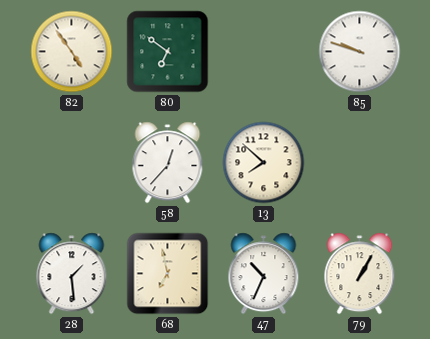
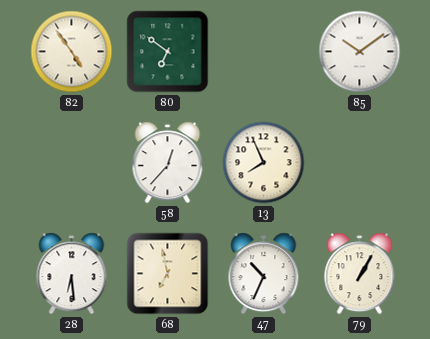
85: 9:48 -> 10:09
13: 7:52 -> 7:56
28: 1:29 -> 6:29
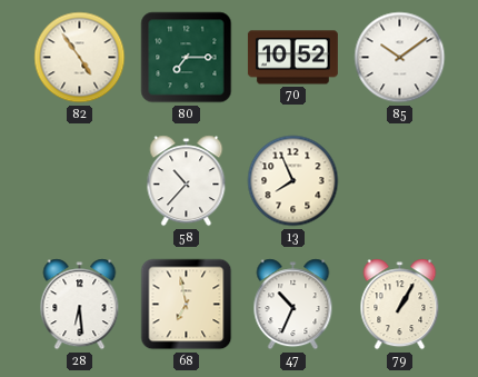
80: 6:51 -> 7:15
70: none -> 10:52
58: 12:37 -> 10:37
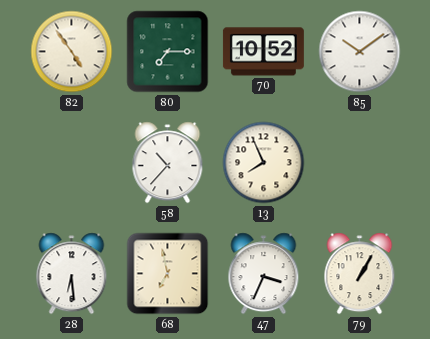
47: 10:34 -> 3:34
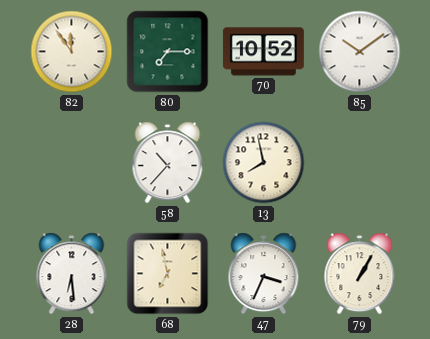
82: 4:54 -> 11:54
13: 7:56 -> 7:58
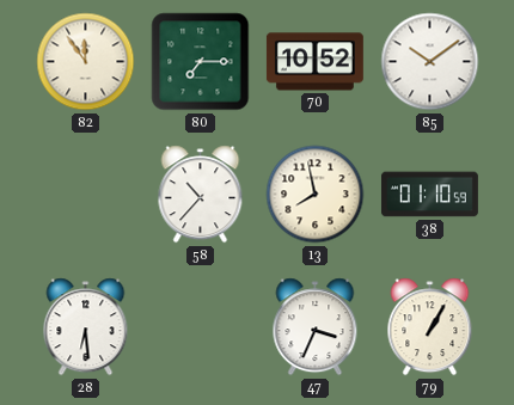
38: none -> 01:10
68: 6:58 -> none
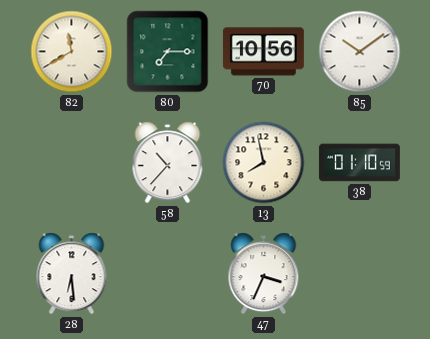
82: 11:54 -> 11:40
70: 10:52 -> 10:56
79: 1:05 -> none
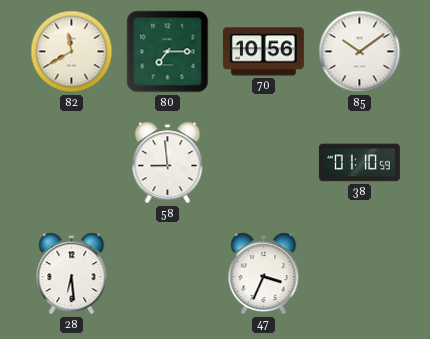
58: 10:37 -> 8:59
13: 7:58 -> none
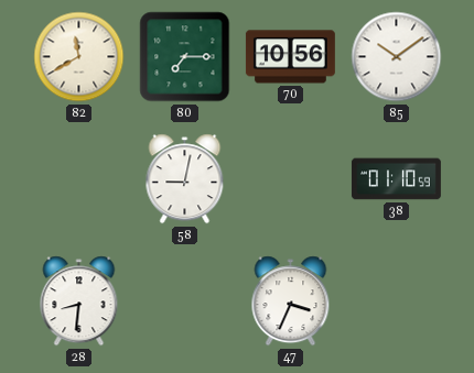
58: 8:59 -> 9:02
28: 6:29 -> 8:31
